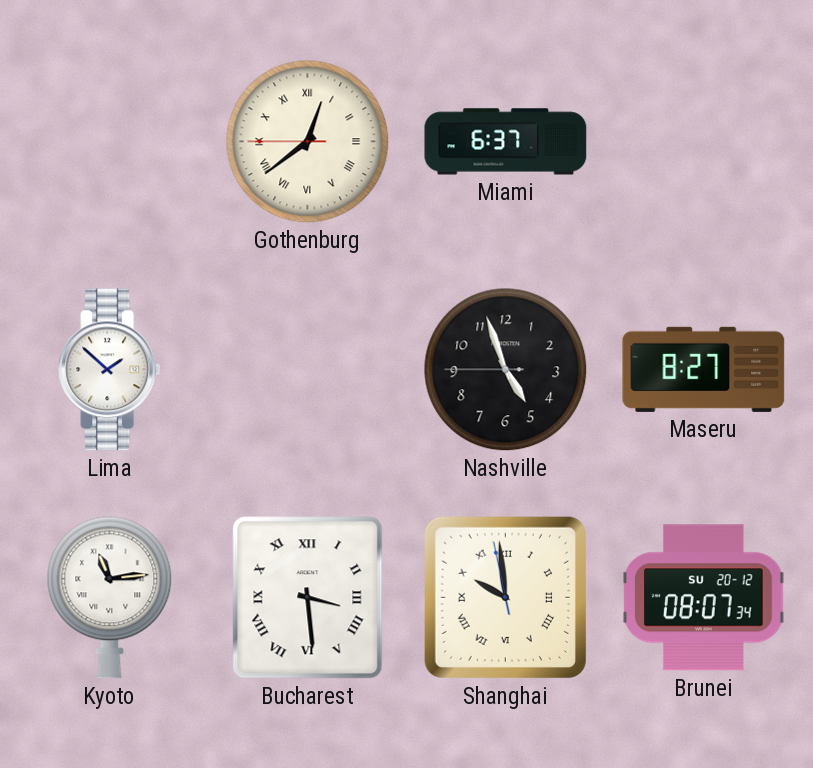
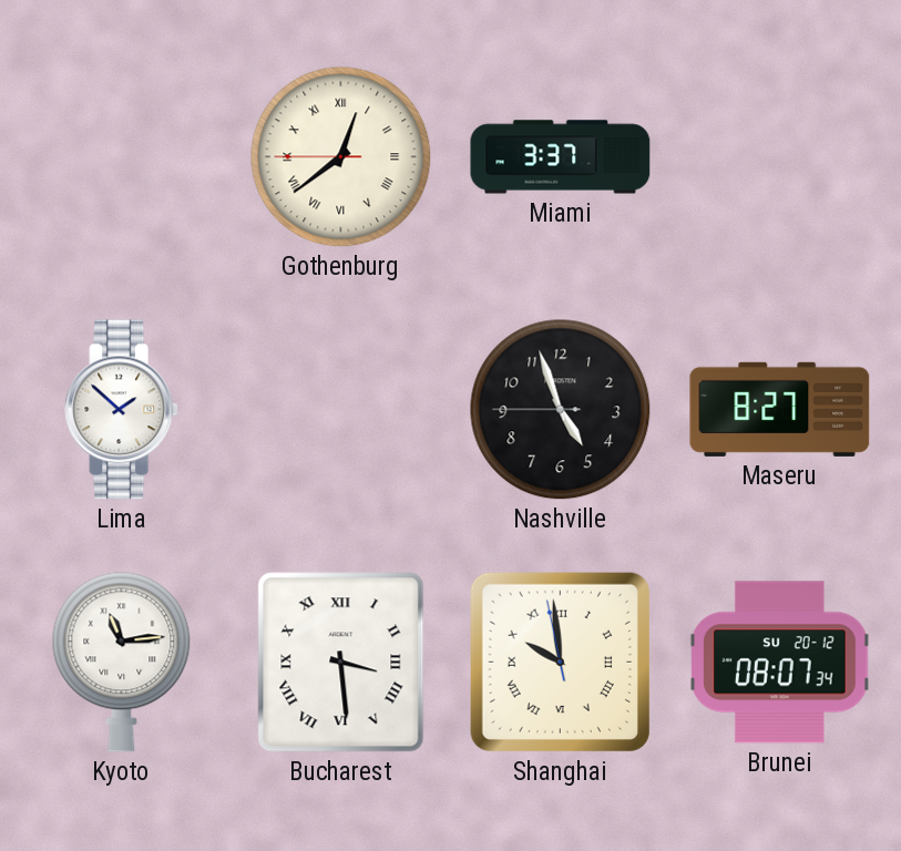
Miami: 6:37 -> 3:37
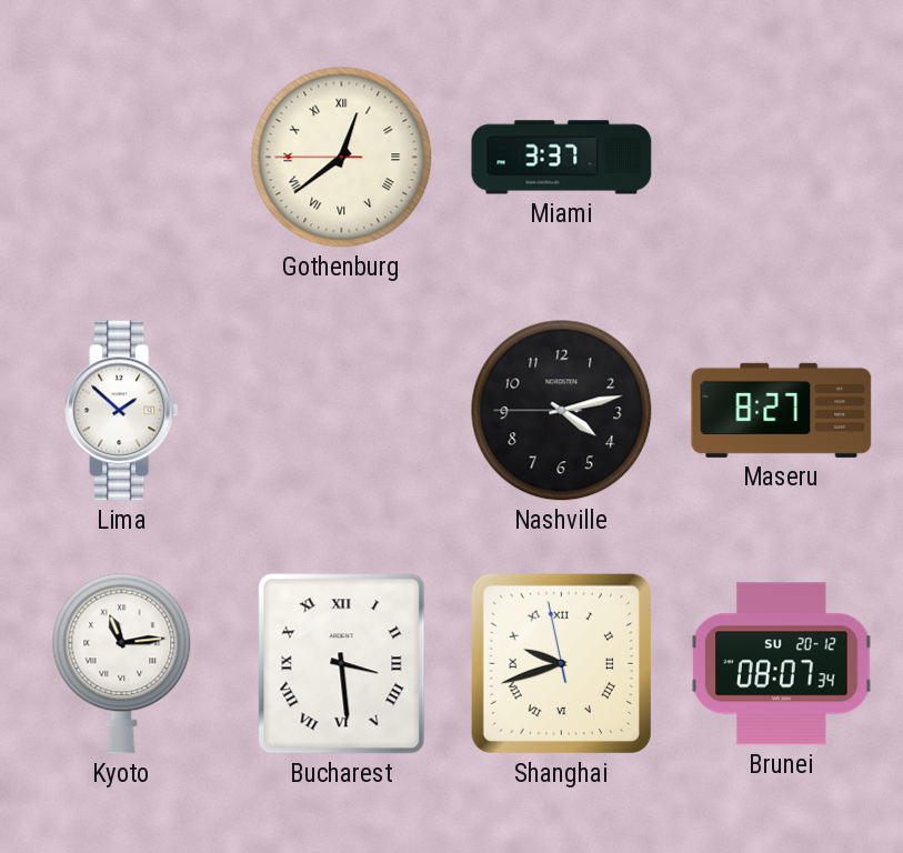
Nashville: 4:56 -> 4:12
Shanghai: 9:58 -> 9:41
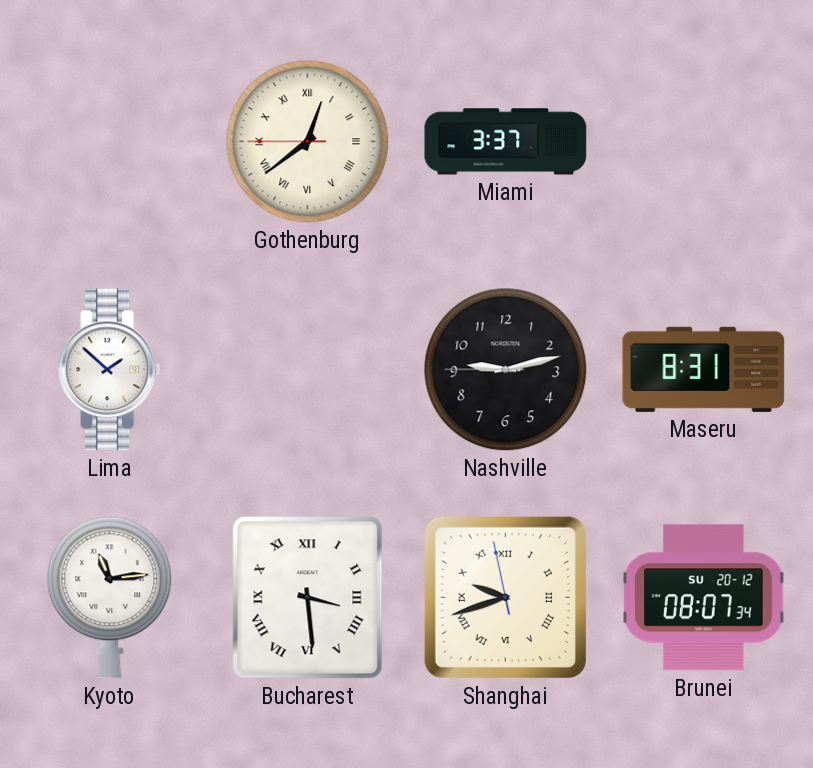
Nashville: 4:12 -> 9:12
Maseru: 8:27 -> 8:31
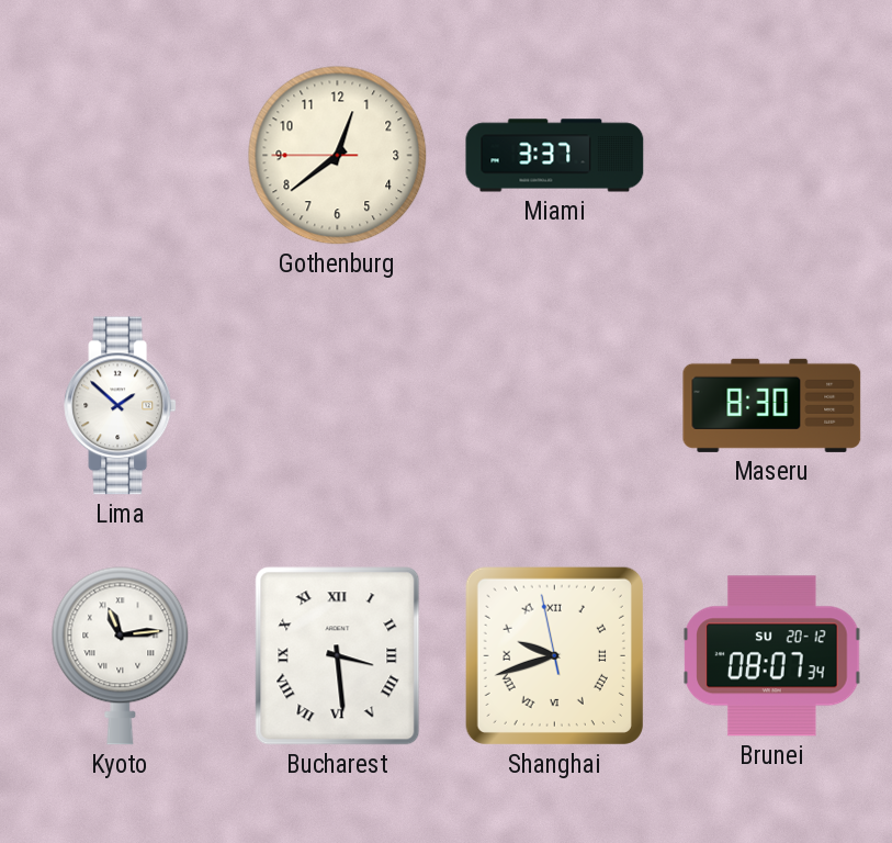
Gothenburg numerals: Roman -> Arabic
Nashville: 9:12 -> none
Maseru: 8:31 -> 8:30
